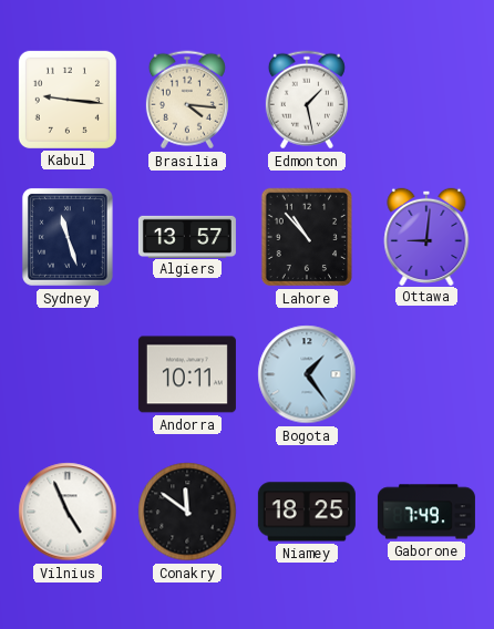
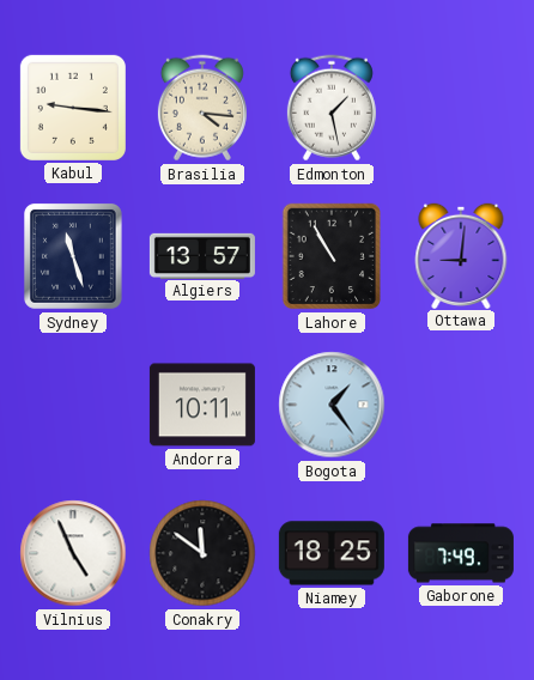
Lahore: 10:53 -> 10:55
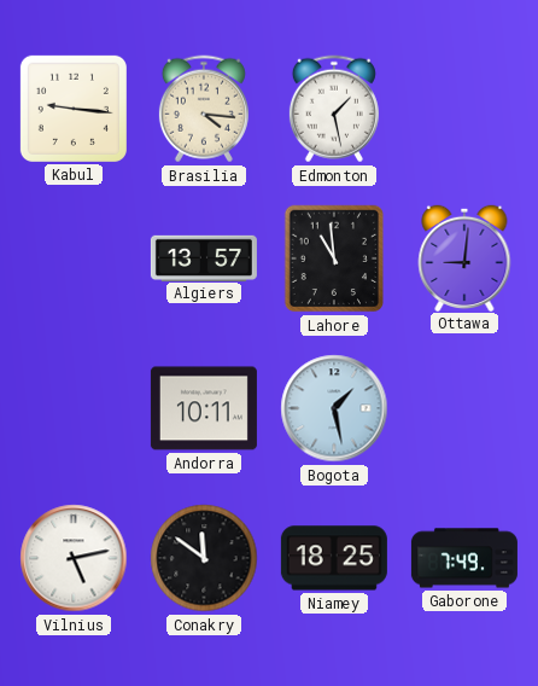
Sydney: 11:27 -> none
Lahore: 10:55 -> 10:59
Bogota: 1:24 -> 1:28
Vilnius: 4:56 -> 5:13
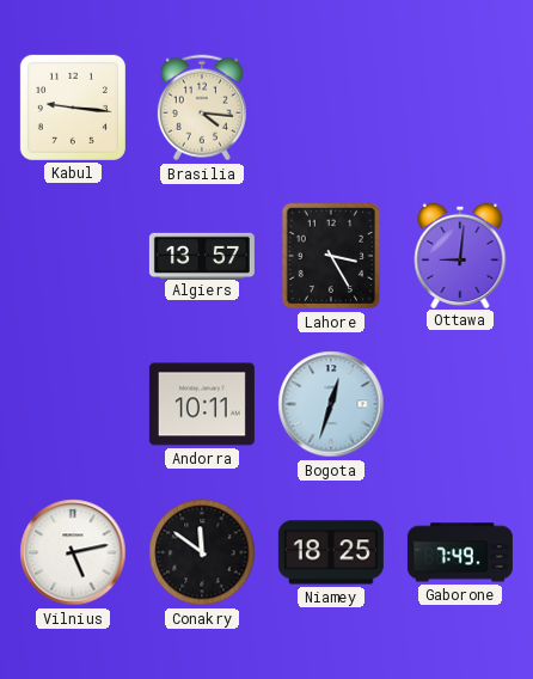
Edmonton: 1:28 -> none
Lahore: 10:59 -> 3:25
Bogota: 1:28 -> 12:33
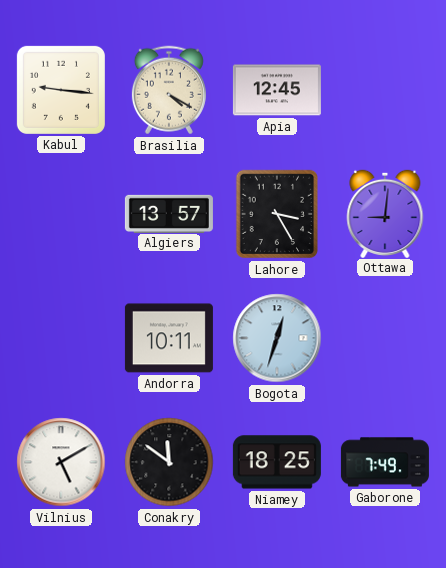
Brasilia: 4:16 -> 4:20
Apia: none -> 12:45
Vilnius: 5:13 -> 5:10
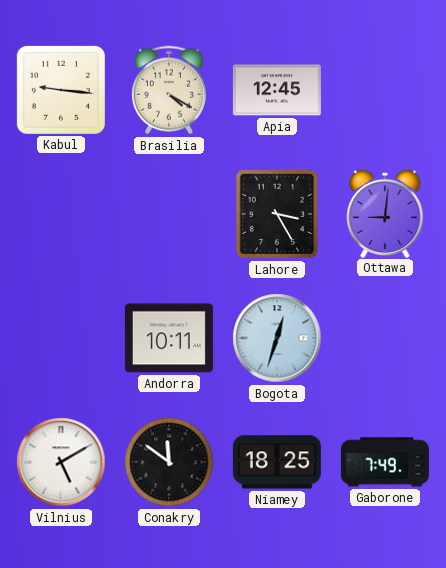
Algiers: 13:57 -> none
